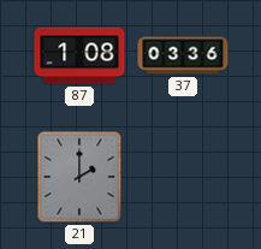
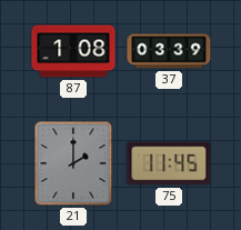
37: 03:36 -> 03:39
75: none -> 11:45
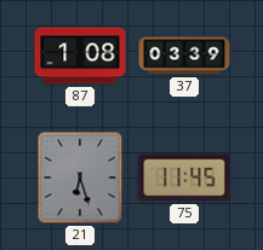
21: 2:00 -> 6:27
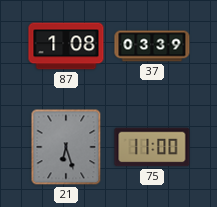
75: 11:45 -> 11:00
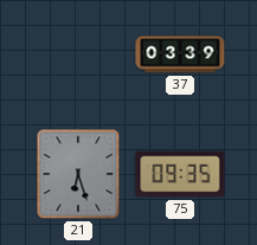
87: 1:08 -> none
75: 11:00 -> 09:35
